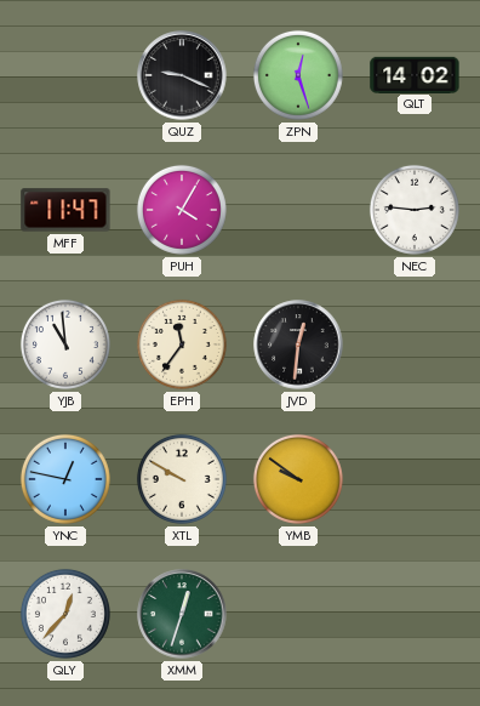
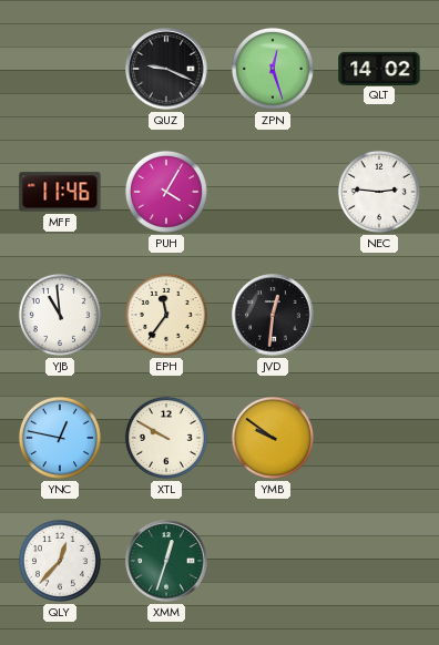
MFF: 11:47 -> 11:46
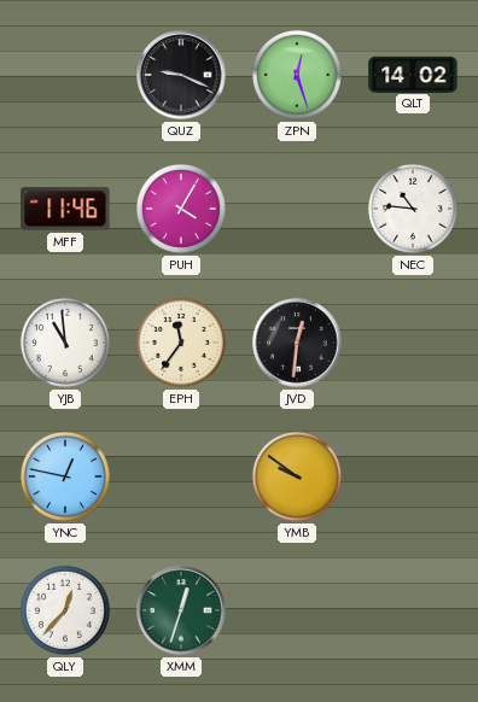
NEC: 2:46 -> 10:46
XTL: 9:50 -> none
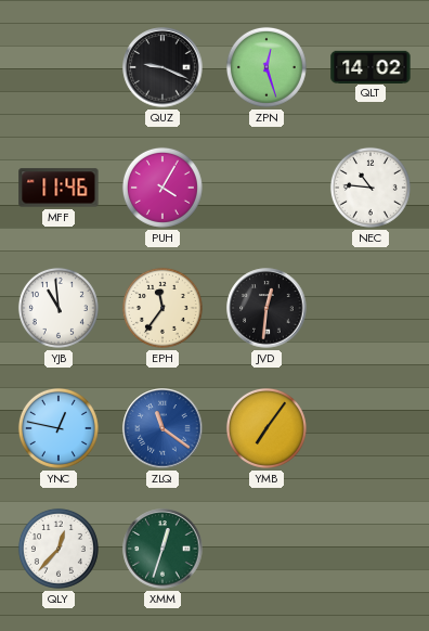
ZLQ: none -> 11:21
YMB: 9:51 -> 7:06
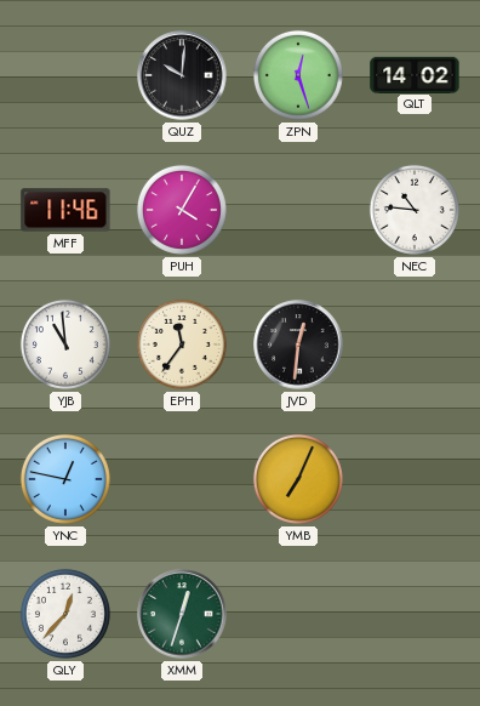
QUZ: 9:19 -> 10:01
ZLQ: 11:21 -> none
YMB: 7:06 -> 7:04
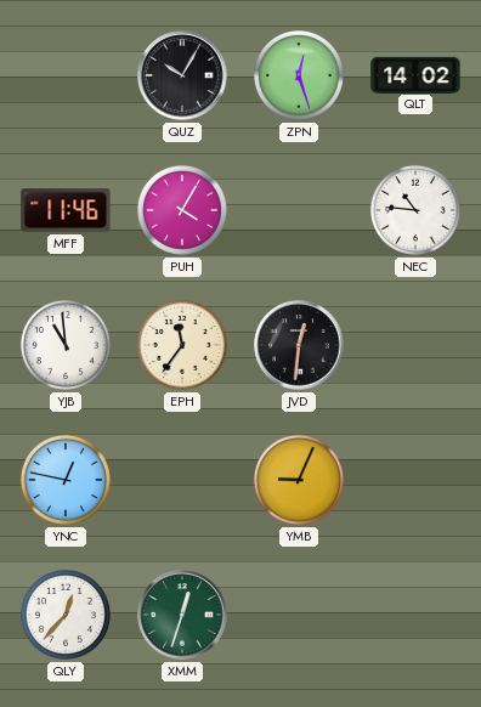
QUZ: 10:01 -> 10:05
YMB: 7:04 -> 9:04
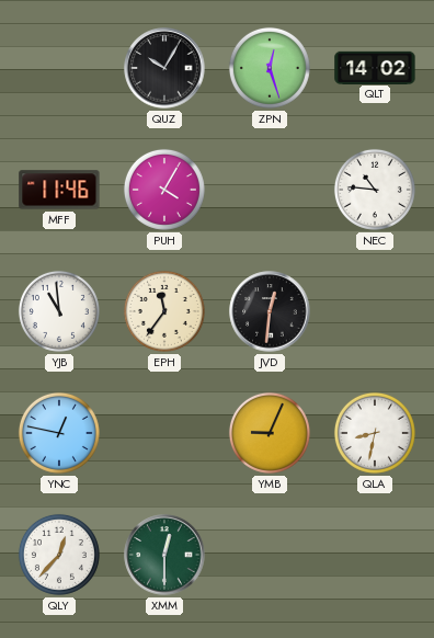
QLA: none -> 8:32
XMM: 12:33 -> 12:30
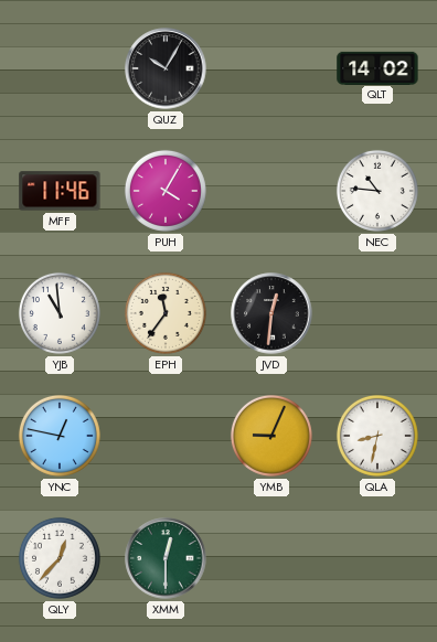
ZPN: 12:27 -> none
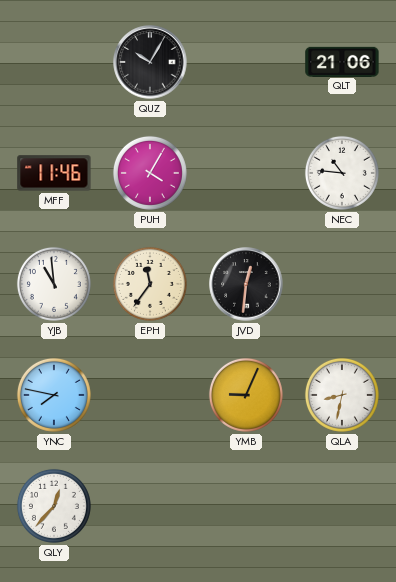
QLT: 14:02 -> 21:06
YNC: 12:47 -> 7:47
XMM: 12:30 -> none
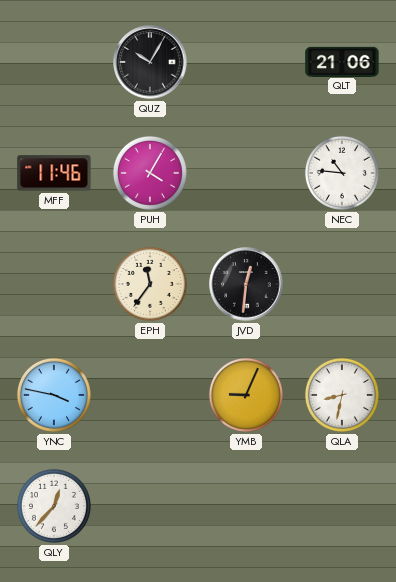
YJB: 10:59 -> none
YNC: 7:47 -> 3:47
